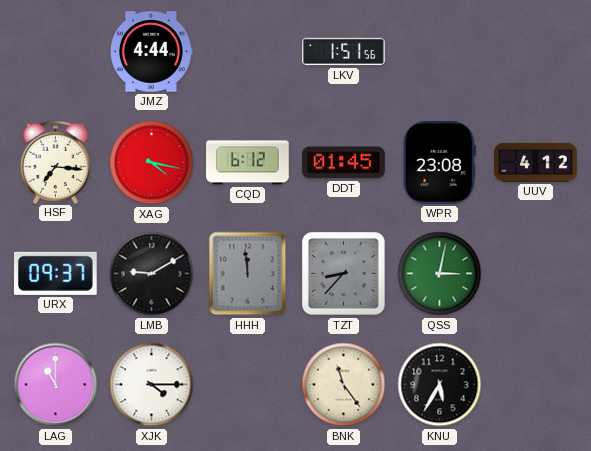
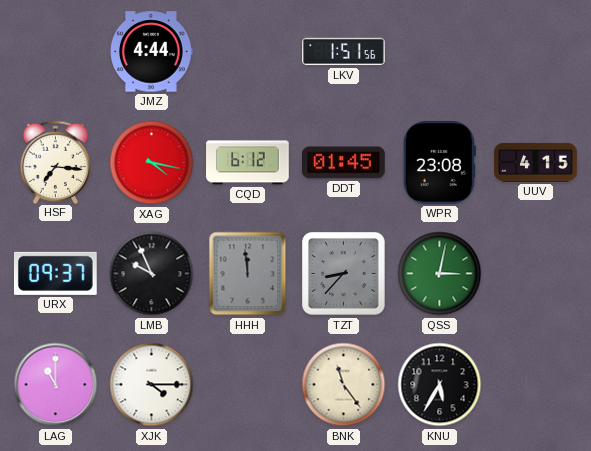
UUV: 4:12 -> 4:15
LMB: 9:10 -> 9:56
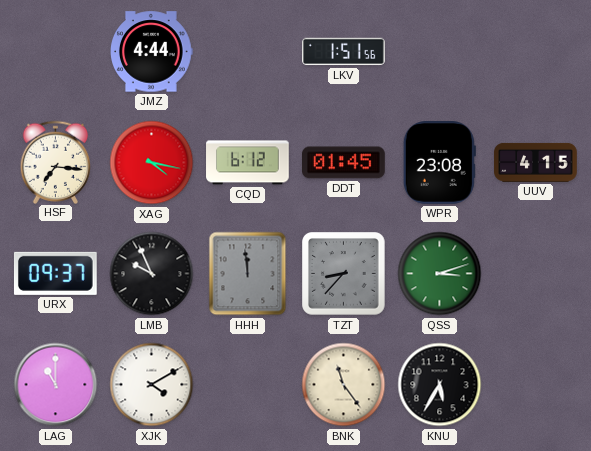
QSS: 3:02 -> 3:12
XJK: 4:15 -> 4:10
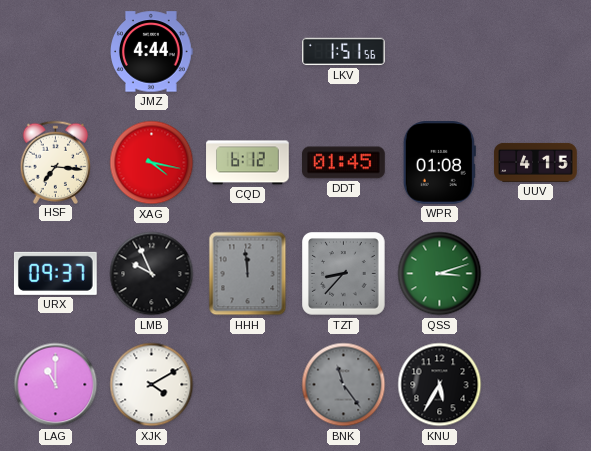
WPR: 23:08 -> 01:08
BNK dial: cream -> grey
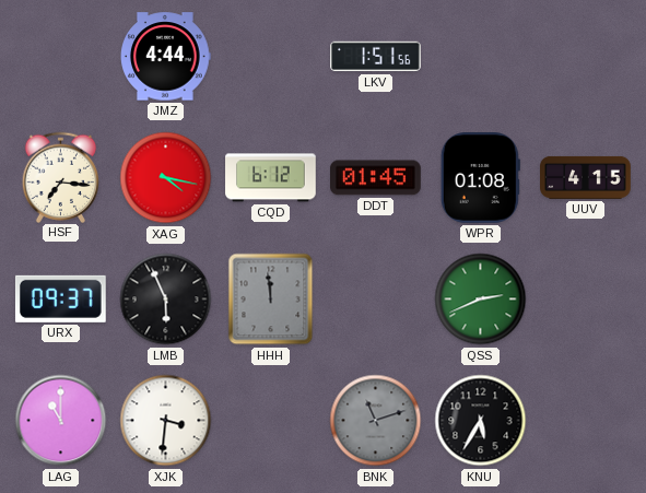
LMB: 9:56 -> 5:56
TZT: 8:37 -> none
QSS: 3:12 -> 2:41
XJK: 4:10 -> 3:31
BNK: 11:24 -> 11:12
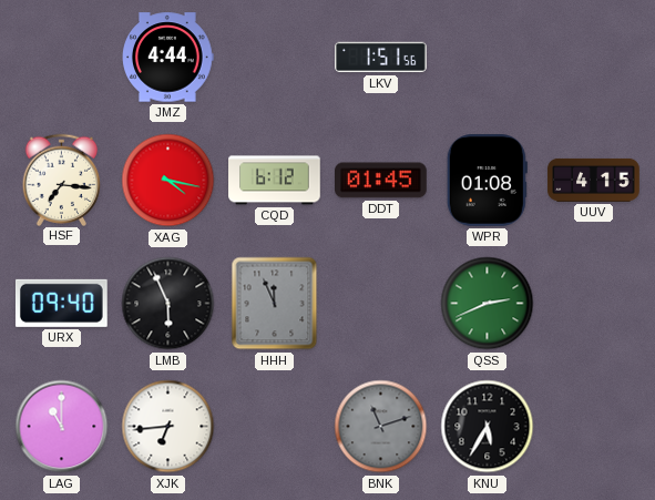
URX: 09:37 -> 09:40
HHH: 11:59 -> 11:56
XJK: 3:31 -> 6:44
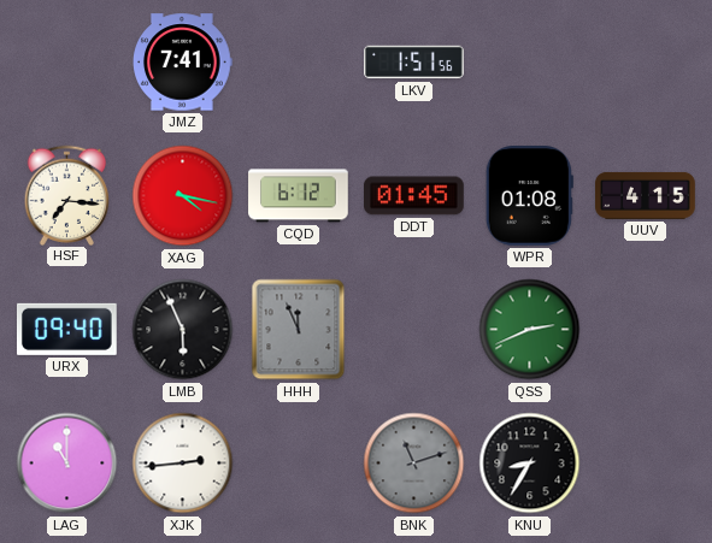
JMZ: 4:44 -> 7:41
XJK: 6:44 -> 2:44
KNU: 5:35 -> 8:35
